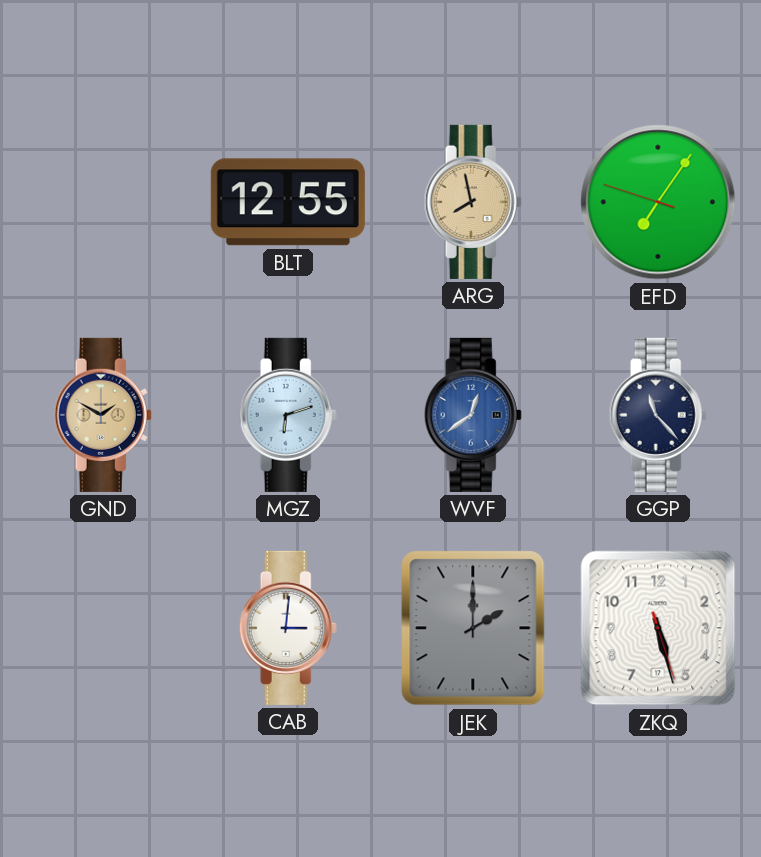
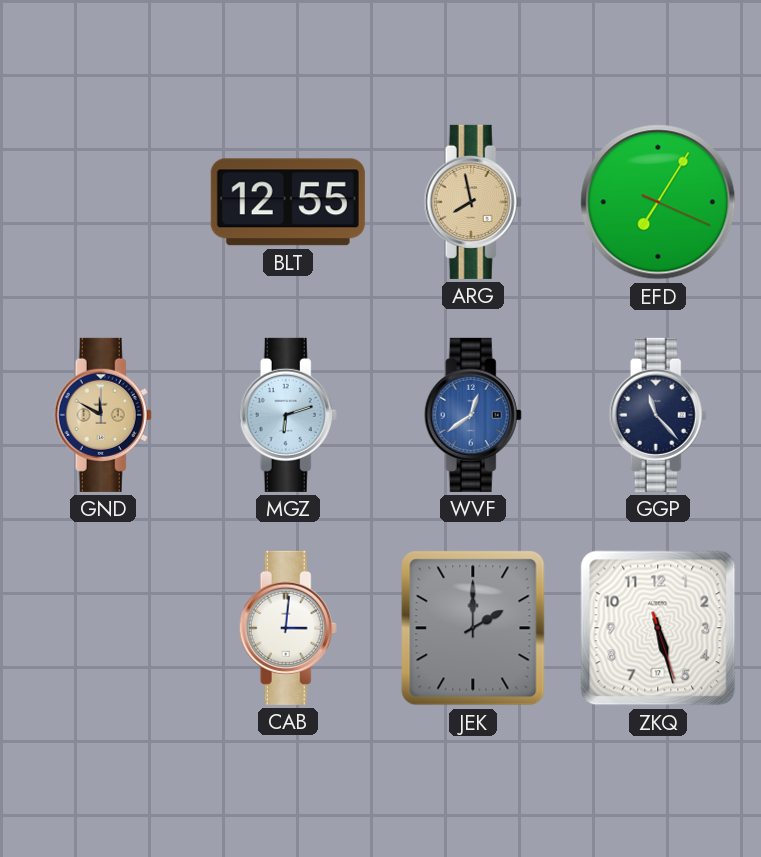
EFD: 7:05:48 -> 7:05:19
GND: 1:50 -> 11:50
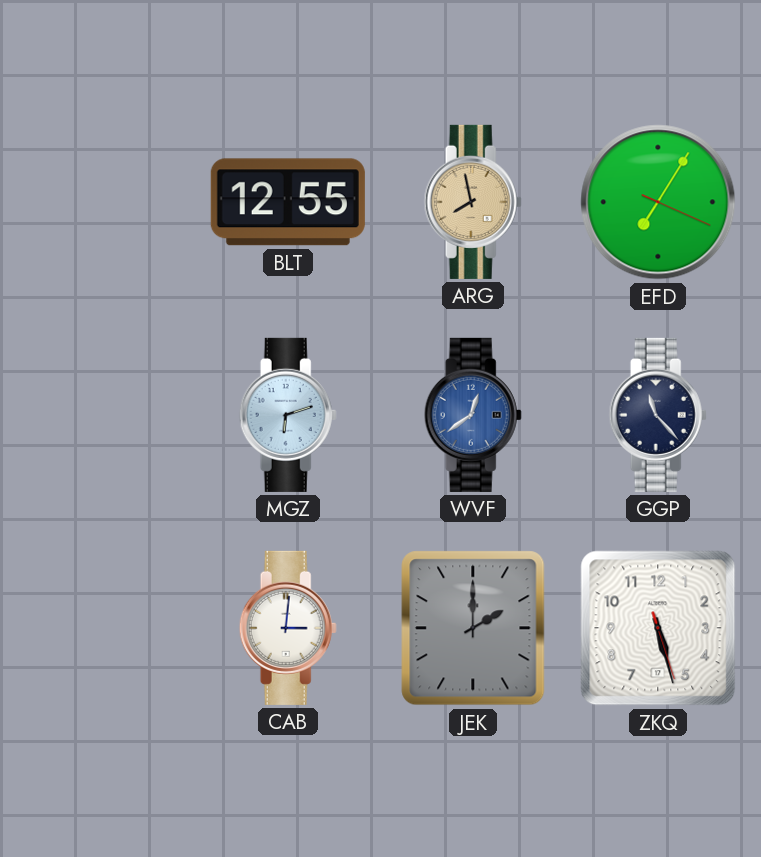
GND: 11:50 -> none
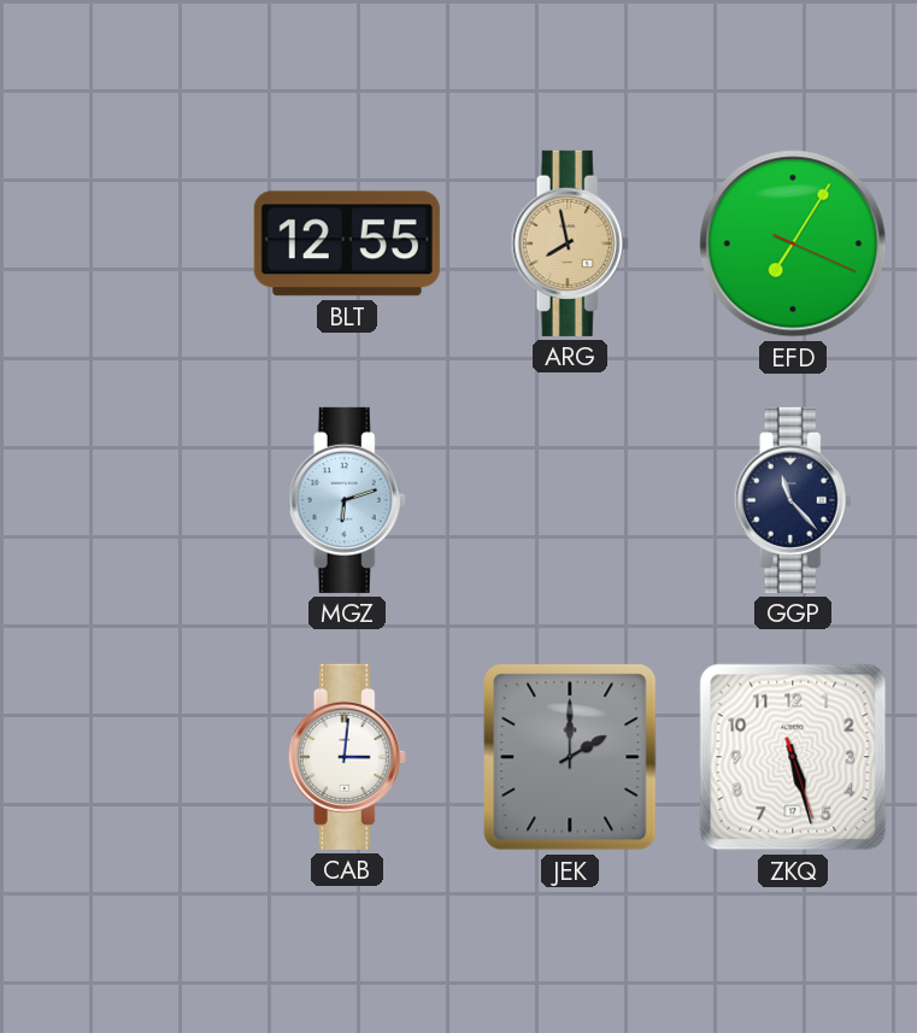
WVF: 12:39 -> none
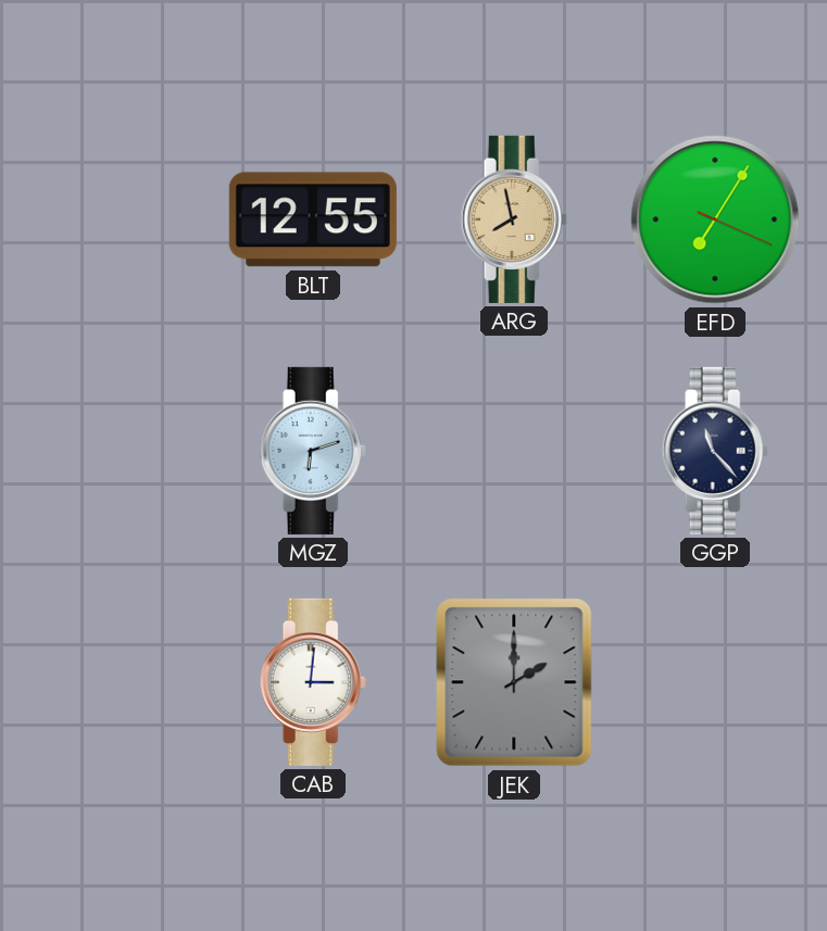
ZKQ: 5:27 -> none
